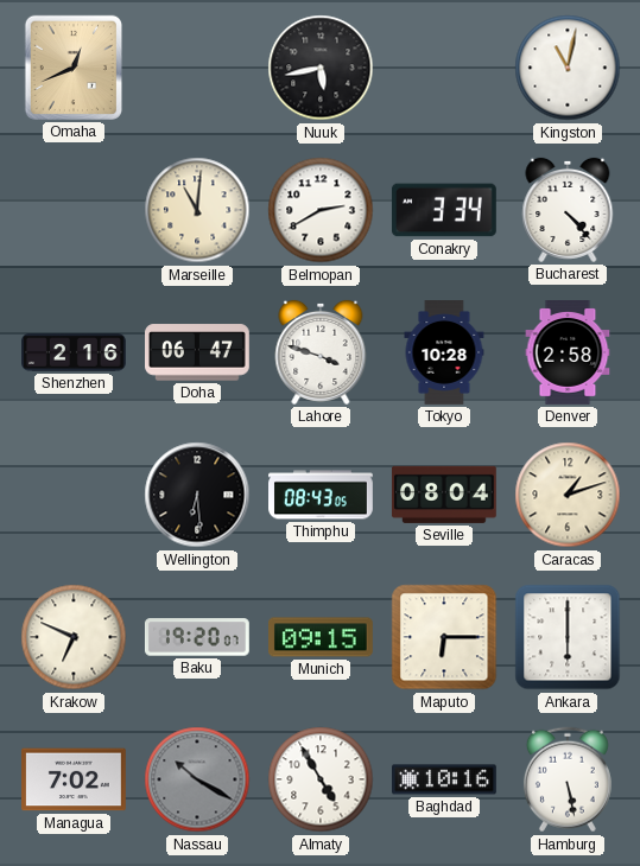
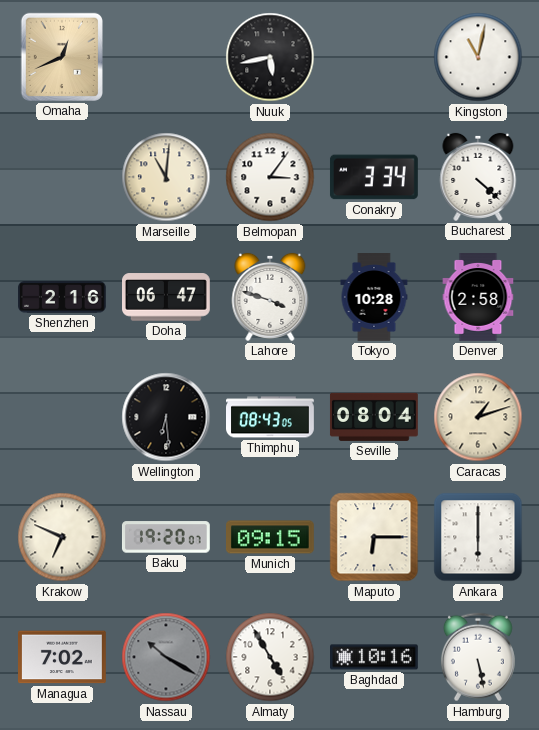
Belmopan: 2:40 -> 3:06
Bucharest: 4:23 -> 4:22
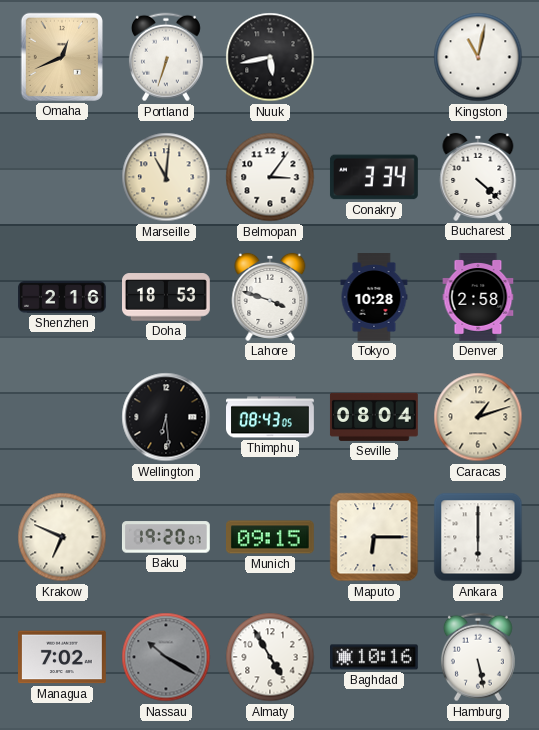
Portland: none -> 6:33
Doha: 06:47 -> 18:53
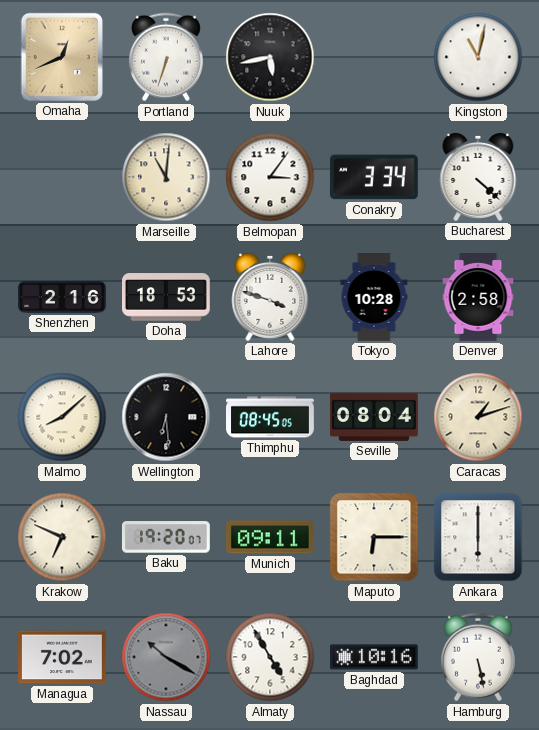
Malmo: none -> 8:08
Thimphu: 08:43 -> 08:45
Munich: 09:15 -> 09:11
